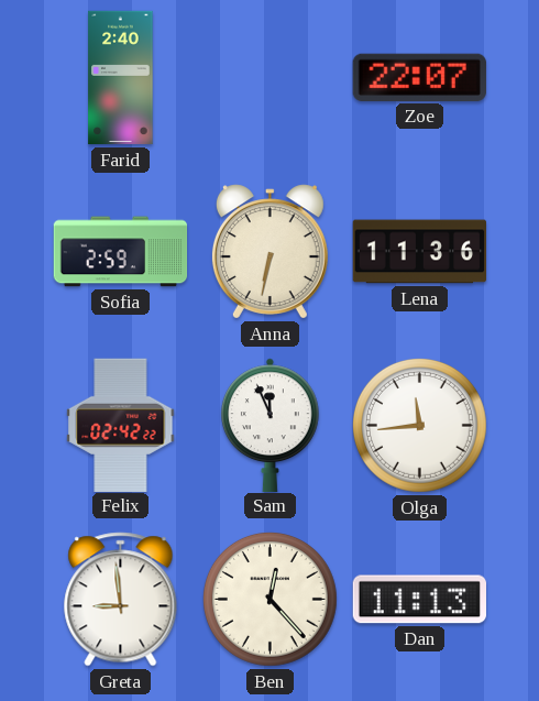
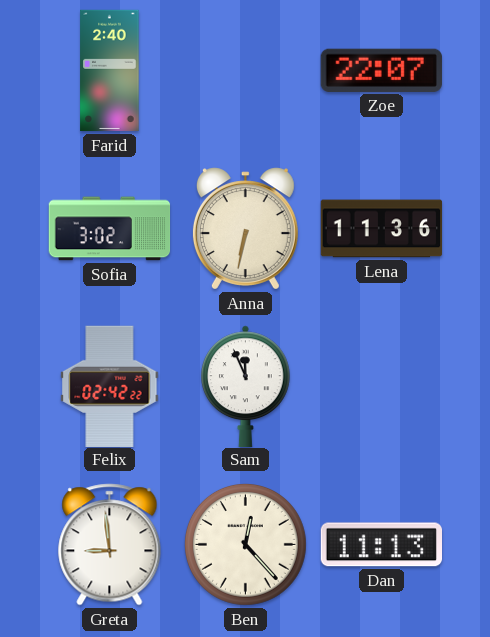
Sofia: 2:59 -> 3:02
Olga: 11:44 -> none
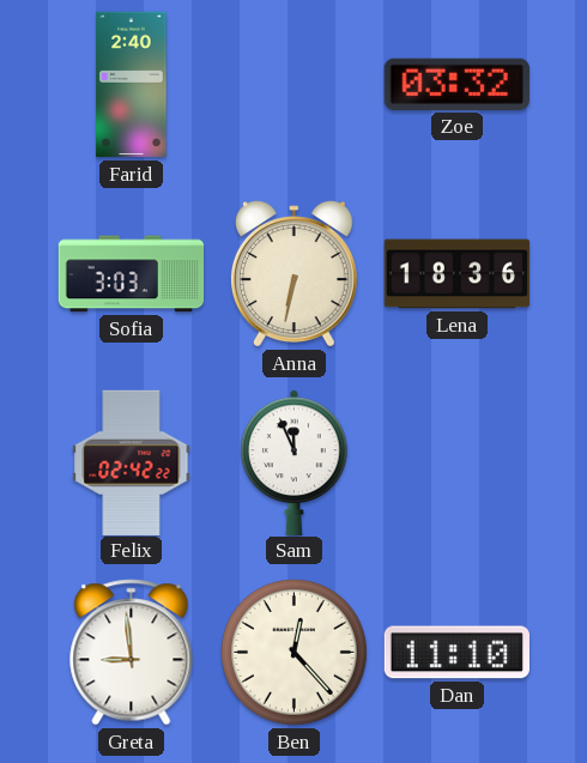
Zoe: 22:07 -> 03:32
Sofia: 3:02 -> 3:03
Lena: 11:36 -> 18:36
Dan: 11:13 -> 11:10
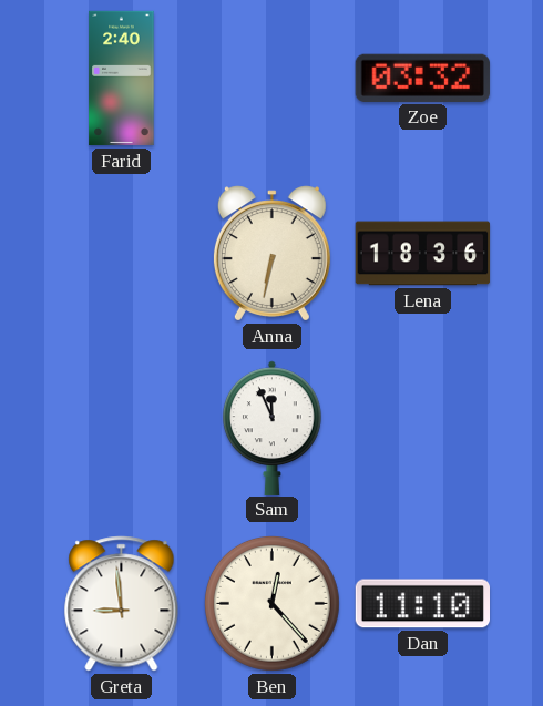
Sofia: 3:03 -> none
Felix: 02:42 -> none
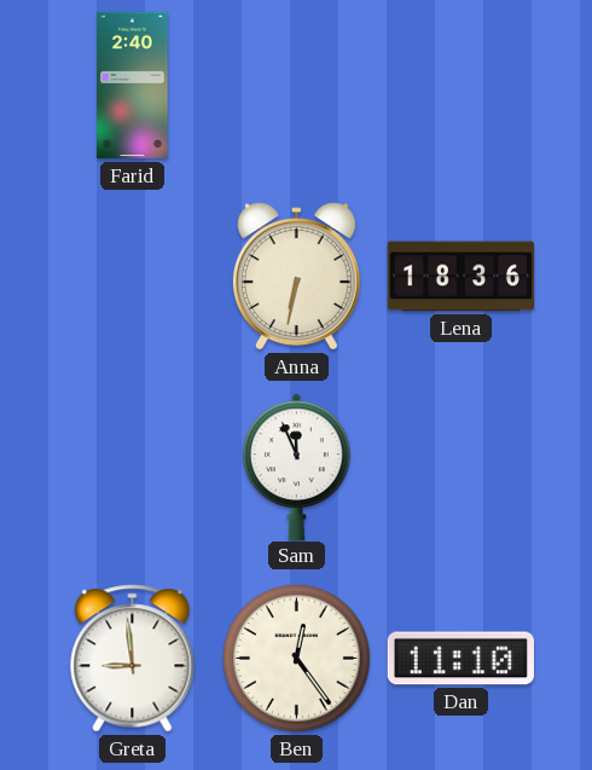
Zoe: 03:32 -> none
Ben: 12:23 -> 12:24
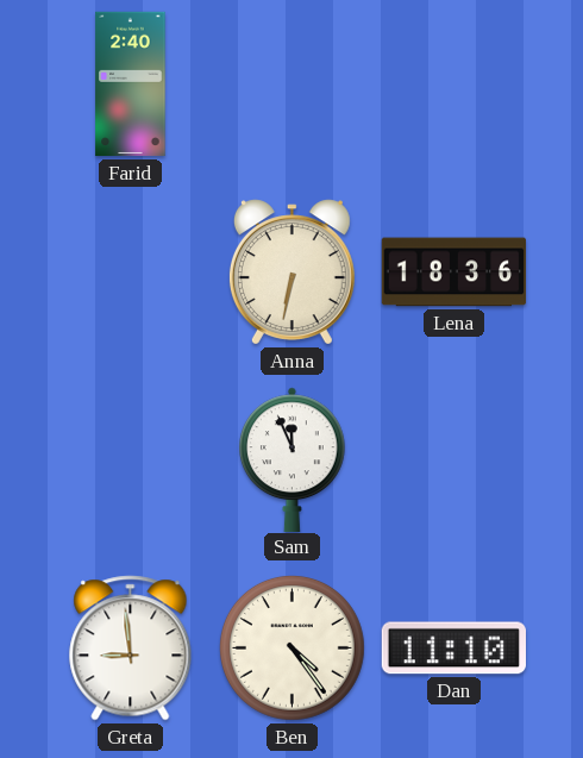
Ben: 12:24 -> 4:24
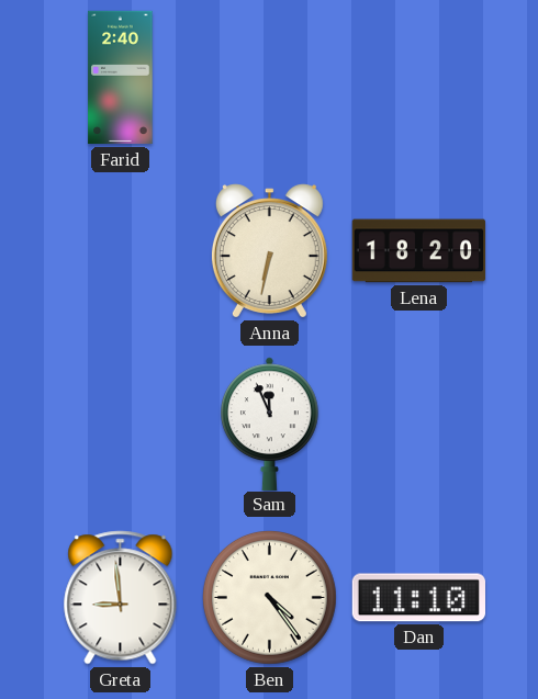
Lena: 18:36 -> 18:20
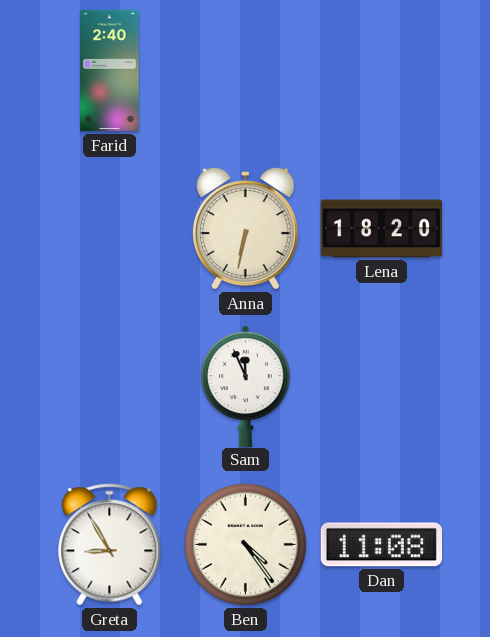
Greta: 8:59 -> 8:55
Dan: 11:10 -> 11:08
